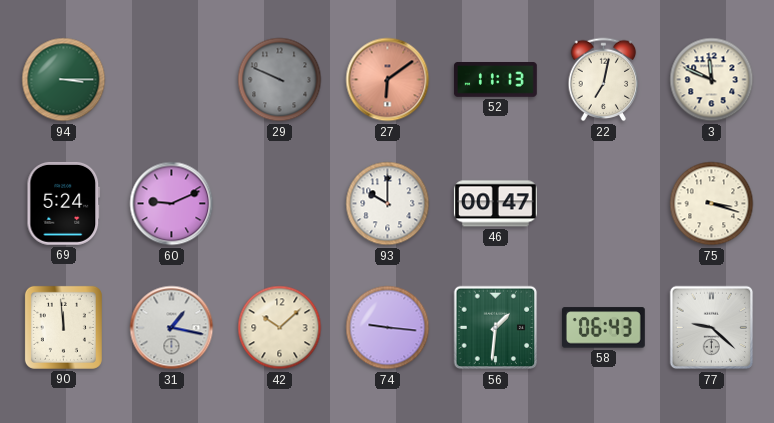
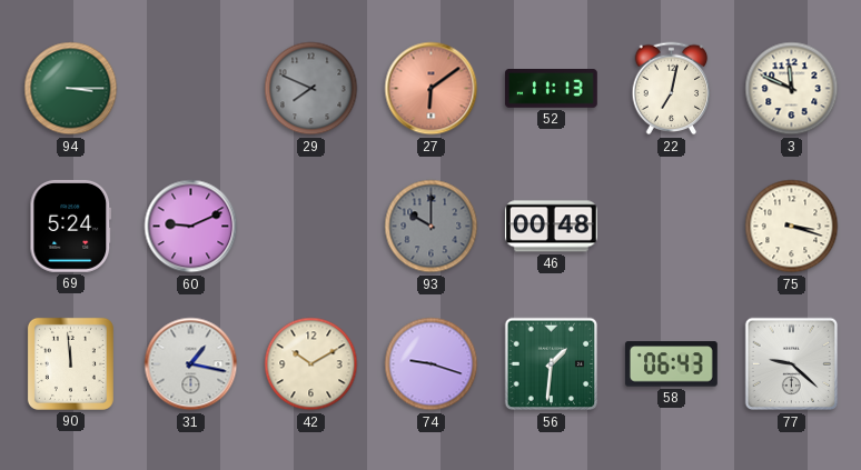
29: 9:49 -> 7:49
93 dial: white -> grey
46: 00:47 -> 00:48
42: 10:08 -> 10:10
74: 9:16 -> 9:18
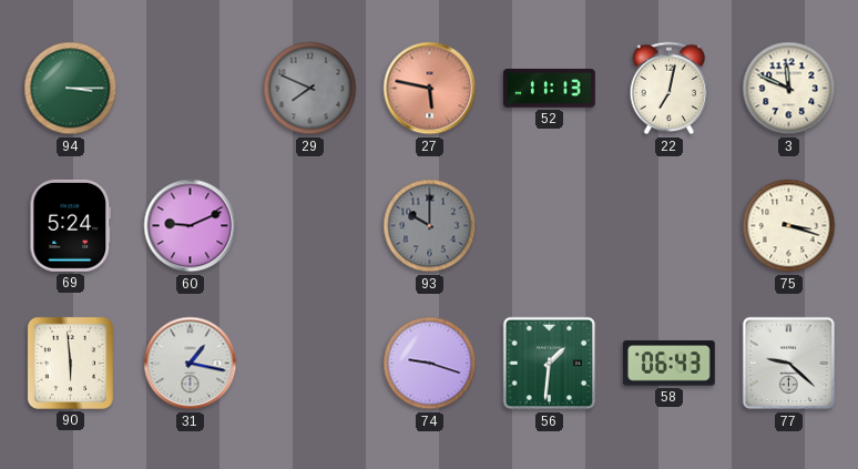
27: 6:09 -> 5:47
46: 00:48 -> none
90: 11:59 -> 5:59
42: 10:10 -> none
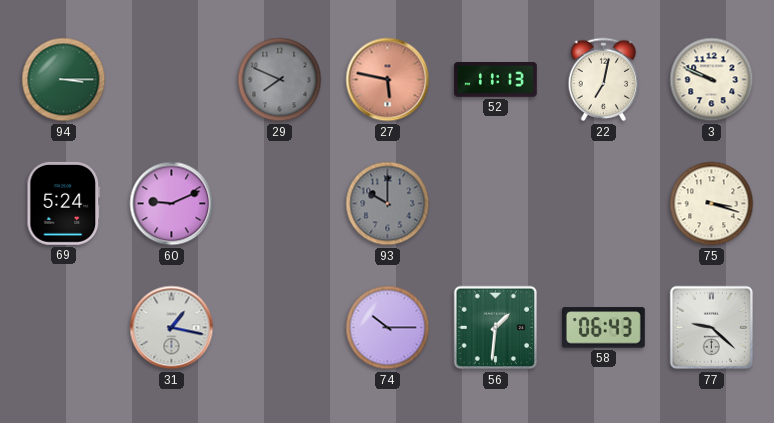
3: 11:49 -> 9:49
90: 5:59 -> none
74: 9:18 -> 10:15
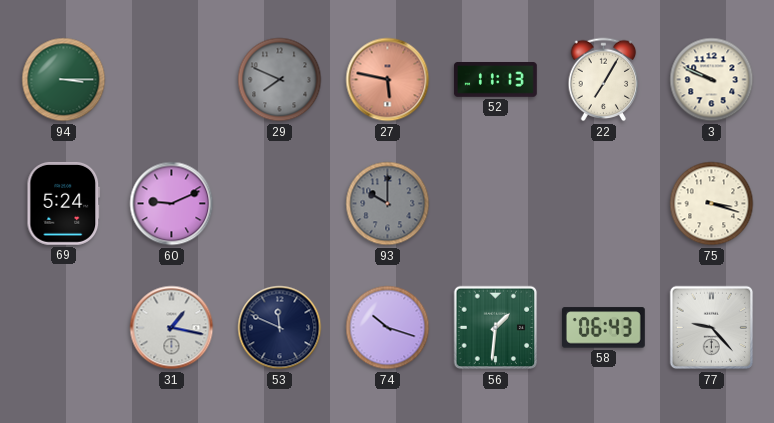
22: 7:02 -> 7:05
53: none -> 11:49
74: 10:15 -> 10:18
77: 9:22 -> 9:23
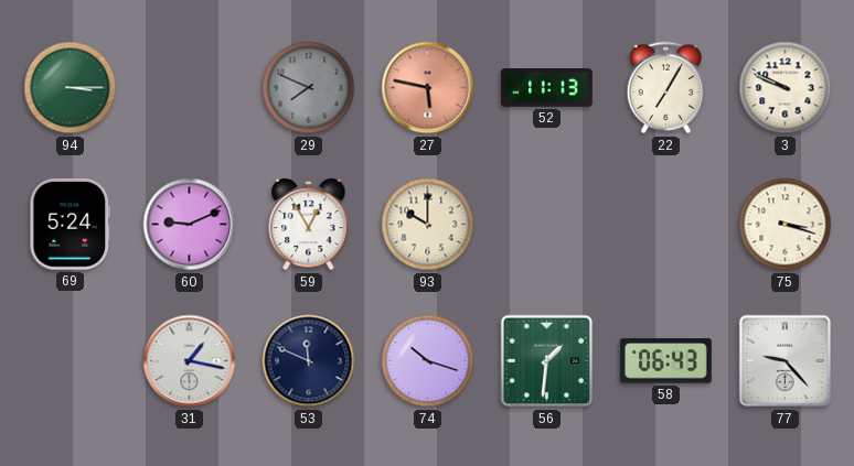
59: none -> 12:55
93 dial: grey -> cream
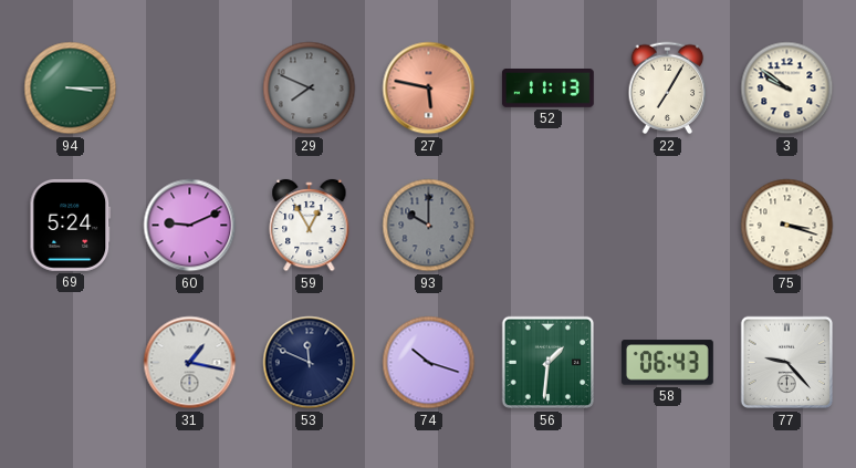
3: 9:49 -> 9:51
93 dial: cream -> grey
